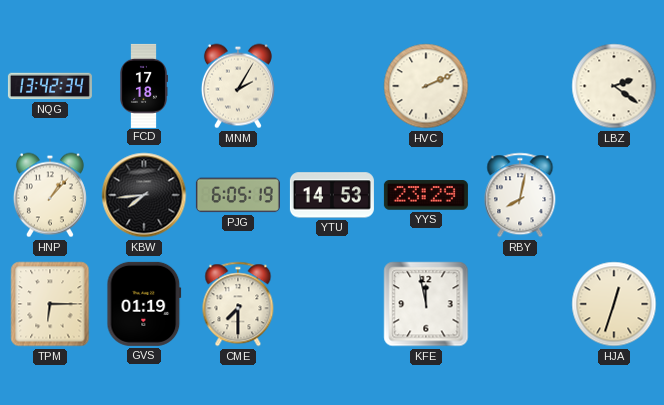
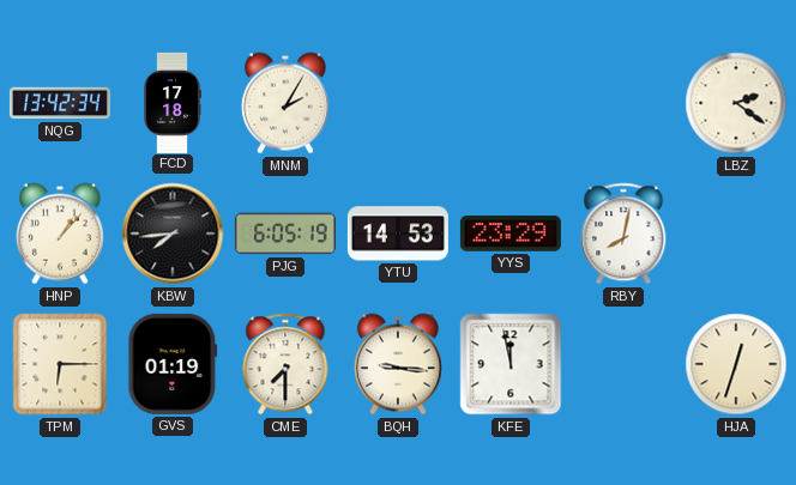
HVC: 2:11 -> none
BQH: none -> 9:16
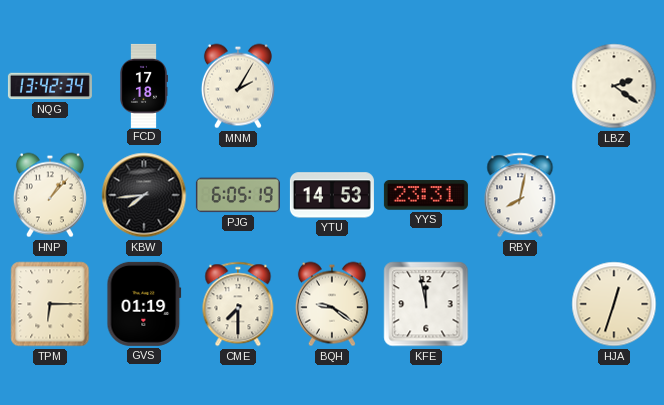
YYS: 23:29 -> 23:31
BQH: 9:16 -> 9:21
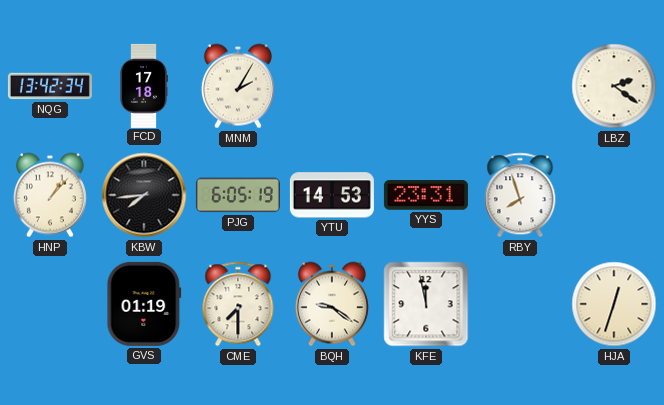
RBY: 8:02 -> 7:57
TPM: 6:15 -> none
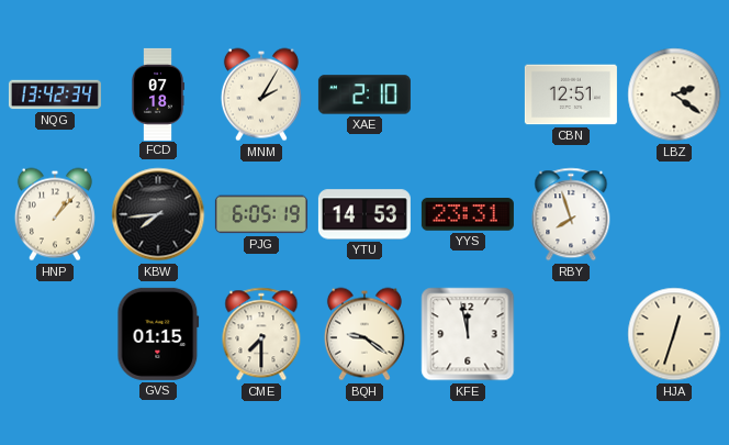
FCD: 17:18 -> 07:18
XAE: none -> 2:10
CBN: none -> 12:51
GVS: 01:19 -> 01:15
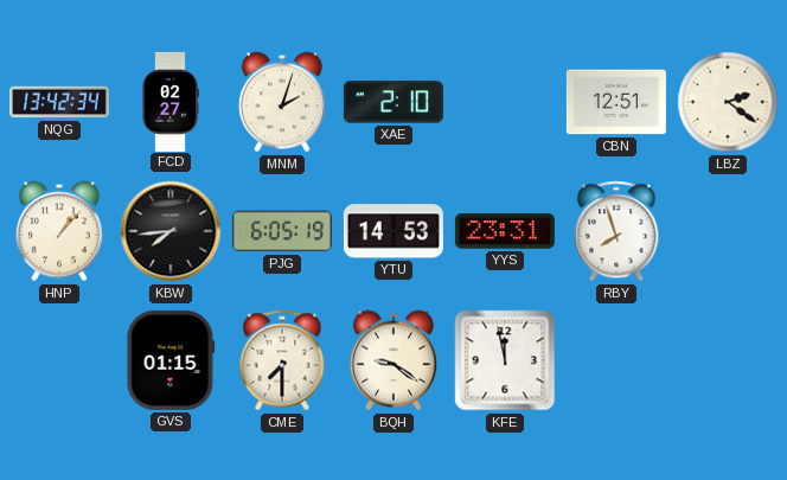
FCD: 07:18 -> 02:27
MNM: 2:05 -> 2:03
HJA: 12:33 -> none
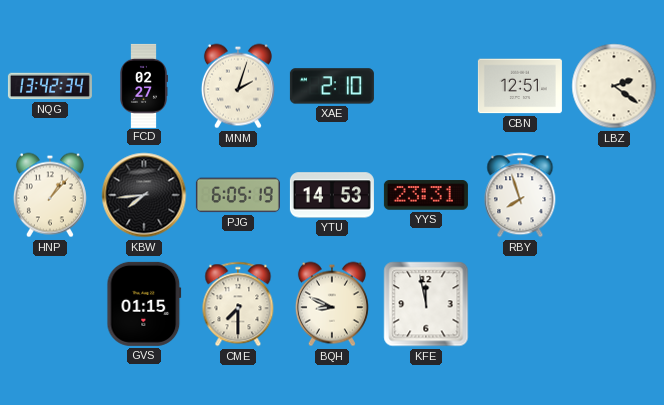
BQH: 9:21 -> 8:49
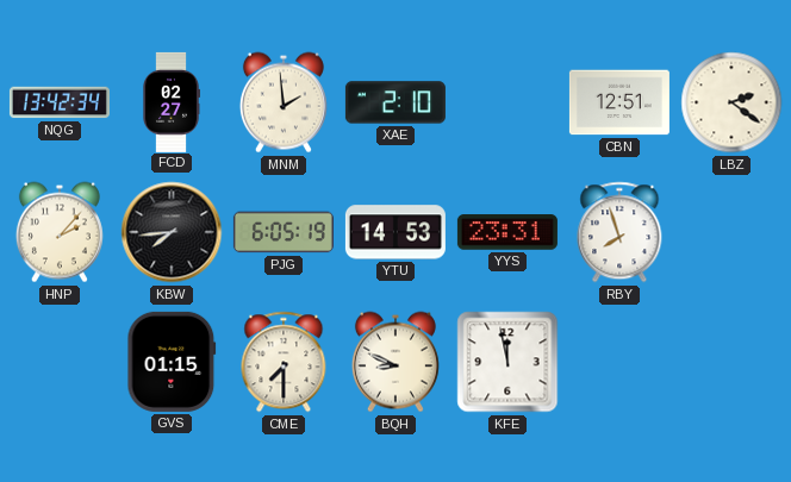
MNM: 2:03 -> 1:59
HNP: 1:07 -> 2:07
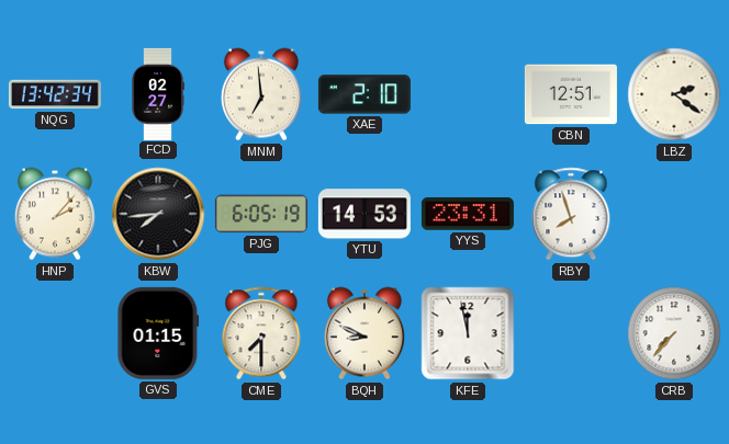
MNM: 1:59 -> 6:59
CRB: none -> 7:37
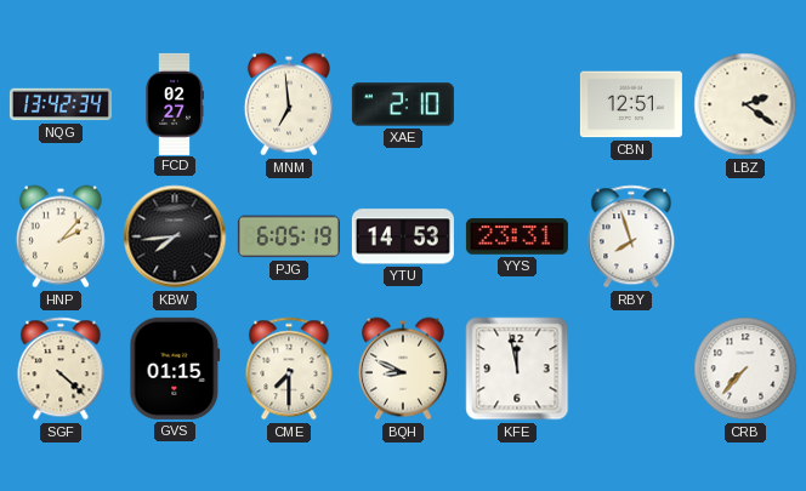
SGF: none -> 4:22
